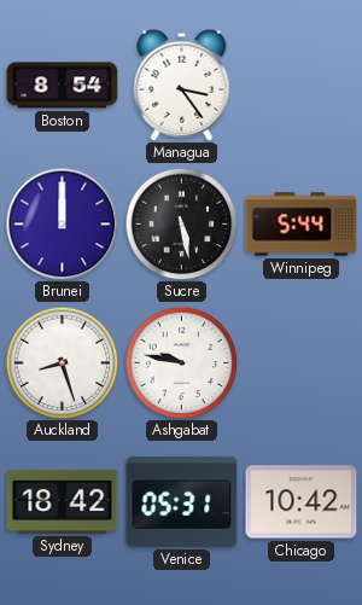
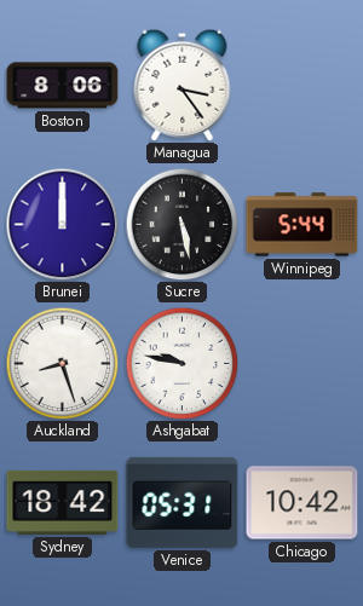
Boston: 8:54 -> 8:06
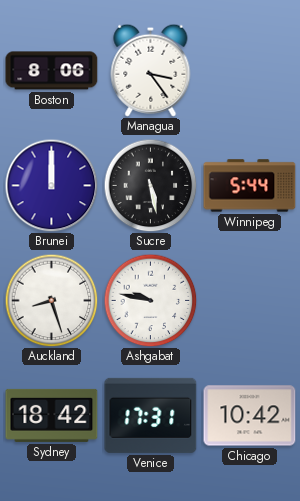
Venice: 05:31 -> 17:31
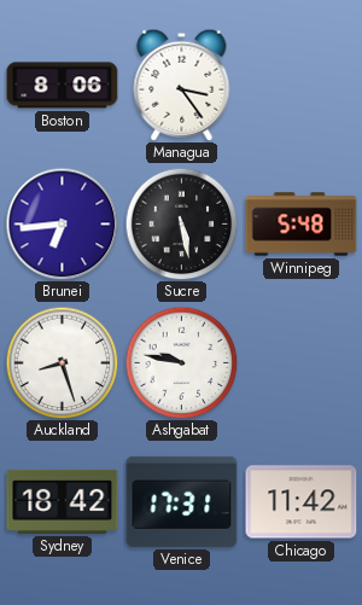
Brunei: 12:00 -> 6:44
Winnipeg: 5:44 -> 5:48
Chicago: 10:42 -> 11:42
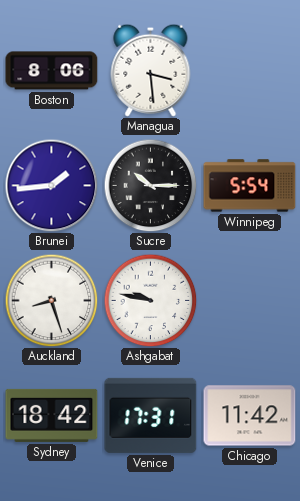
Managua: 3:24 -> 3:29
Brunei: 6:44 -> 1:44
Sucre: 5:28 -> 10:15
Winnipeg: 5:48 -> 5:54
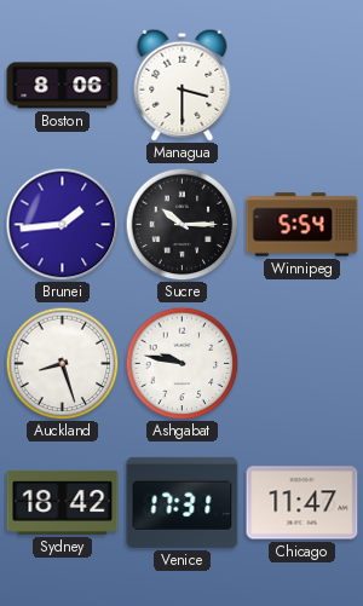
Managua: 3:29 -> 3:30
Chicago: 11:42 -> 11:47
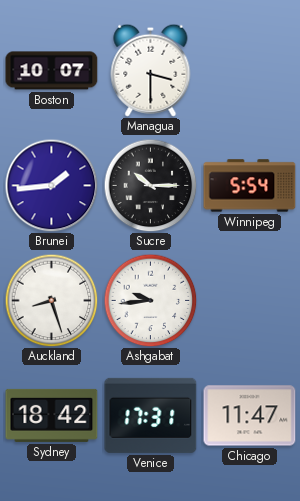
Boston: 8:06 -> 10:07
Ashgabat: 9:47 -> 9:44
